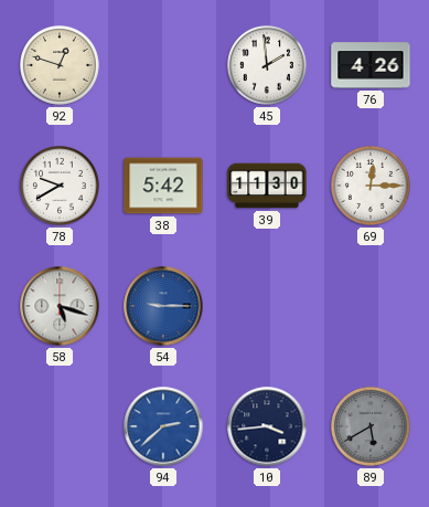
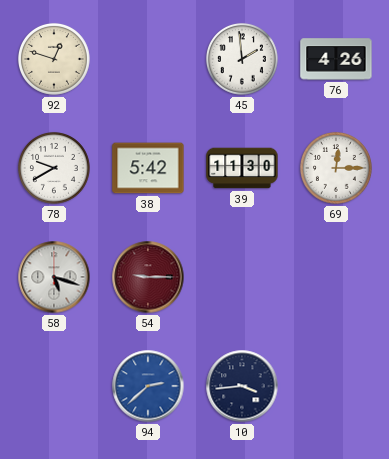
54 dial: blue -> burgundy
89: 5:40 -> none
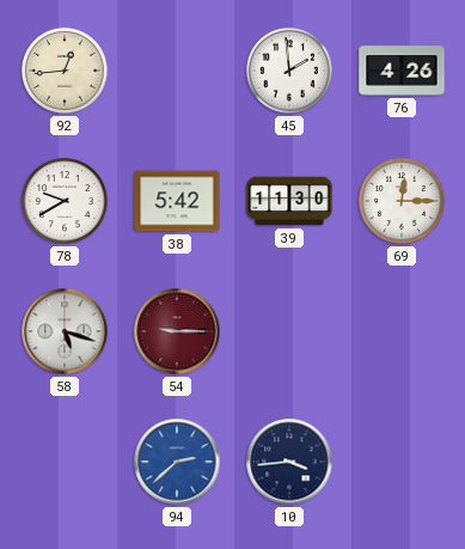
92: 12:48 -> 12:44
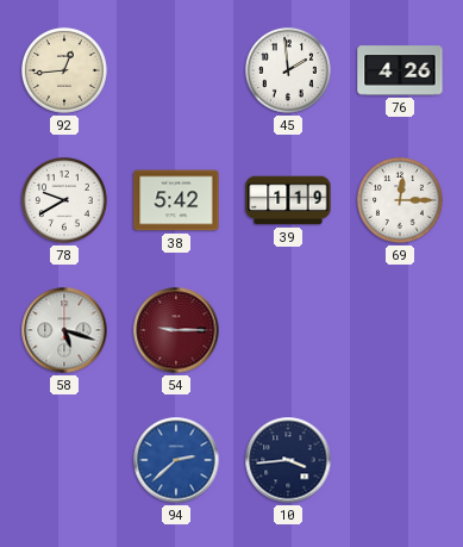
39: 11:30 -> 1:19
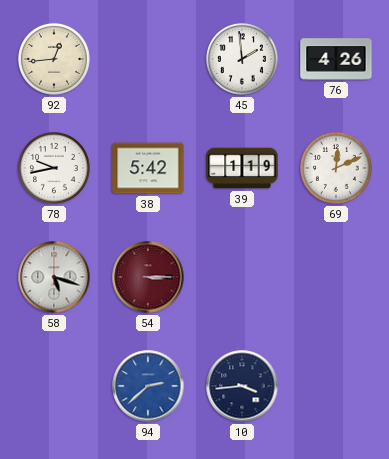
78: 9:40 -> 9:43
69: 12:15 -> 12:11
54: 9:15 -> 3:15
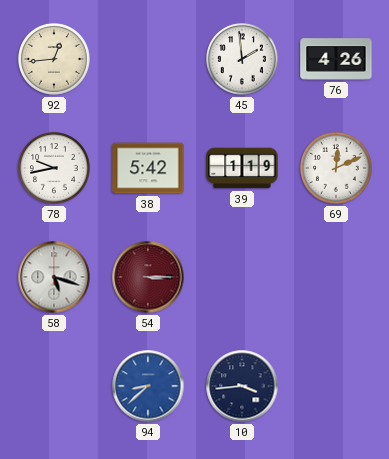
94: 2:38 -> 8:38
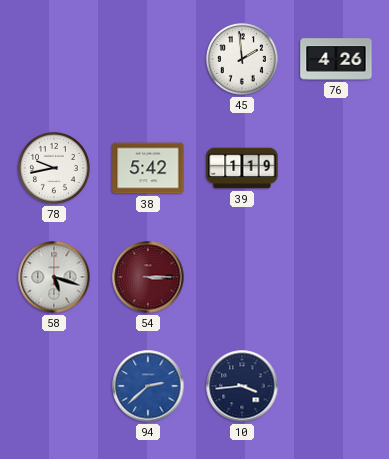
92: 12:44 -> none
69: 12:11 -> none
94: 8:38 -> 2:38
